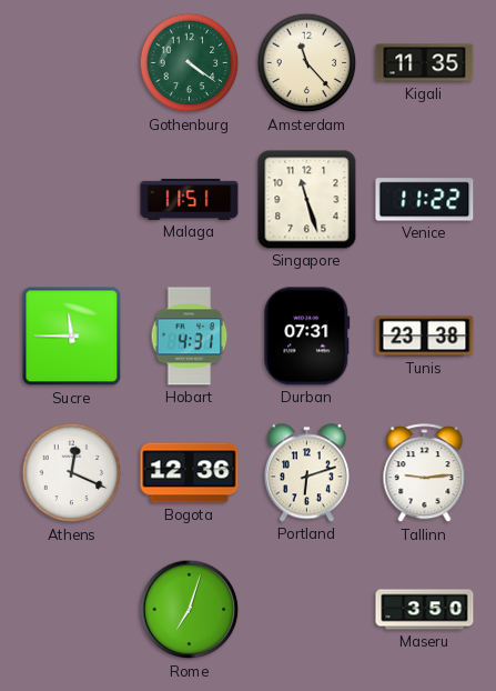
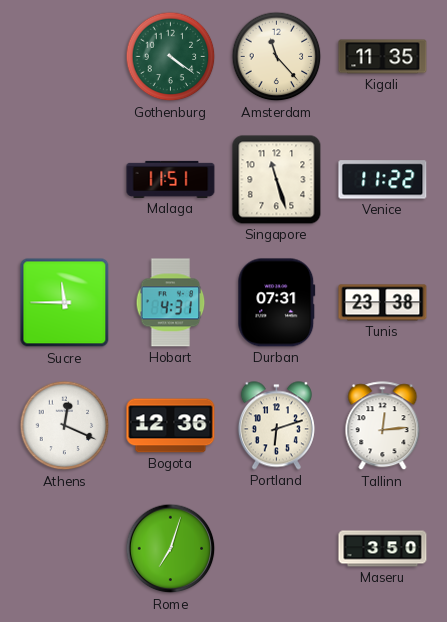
Tallinn: 9:14 -> 12:14
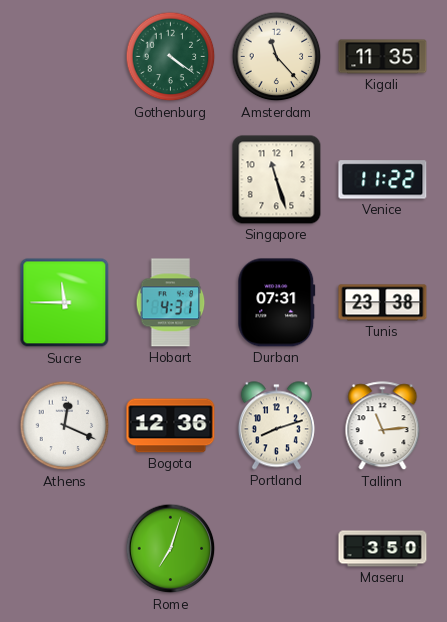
Malaga: 11:51 -> none
Portland: 6:12 -> 8:12
Tallinn: 12:14 -> 11:14
